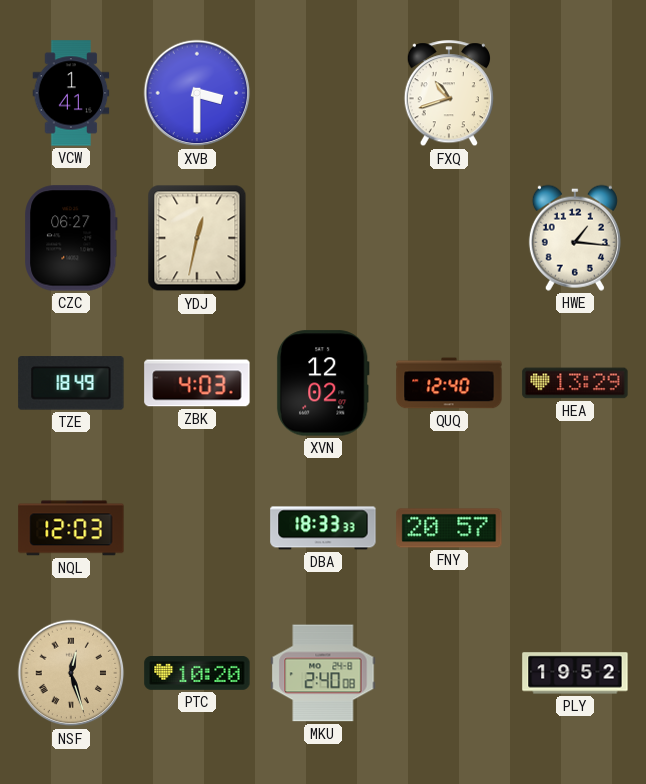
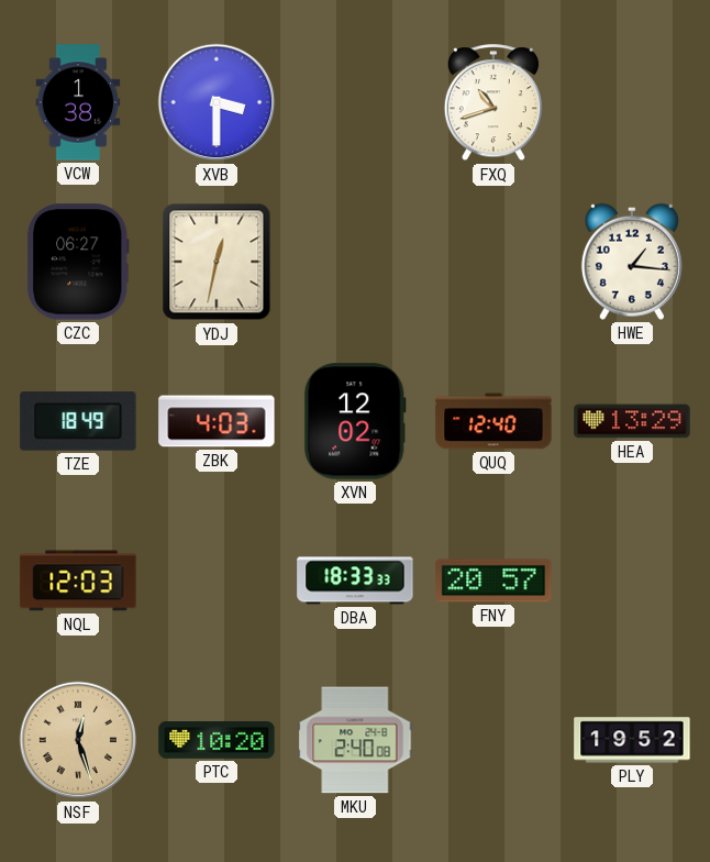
VCW: 1:41 -> 1:38
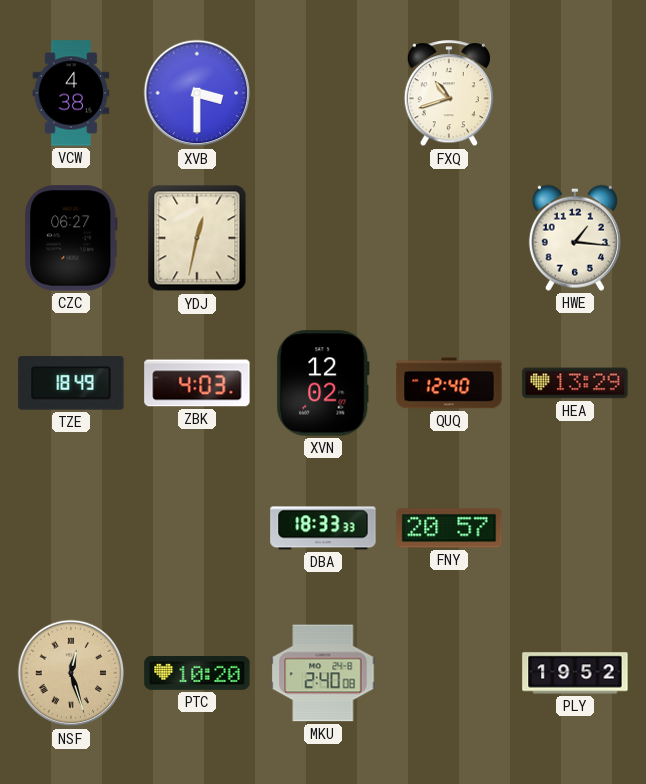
VCW: 1:38 -> 4:38
NQL: 12:03 -> none
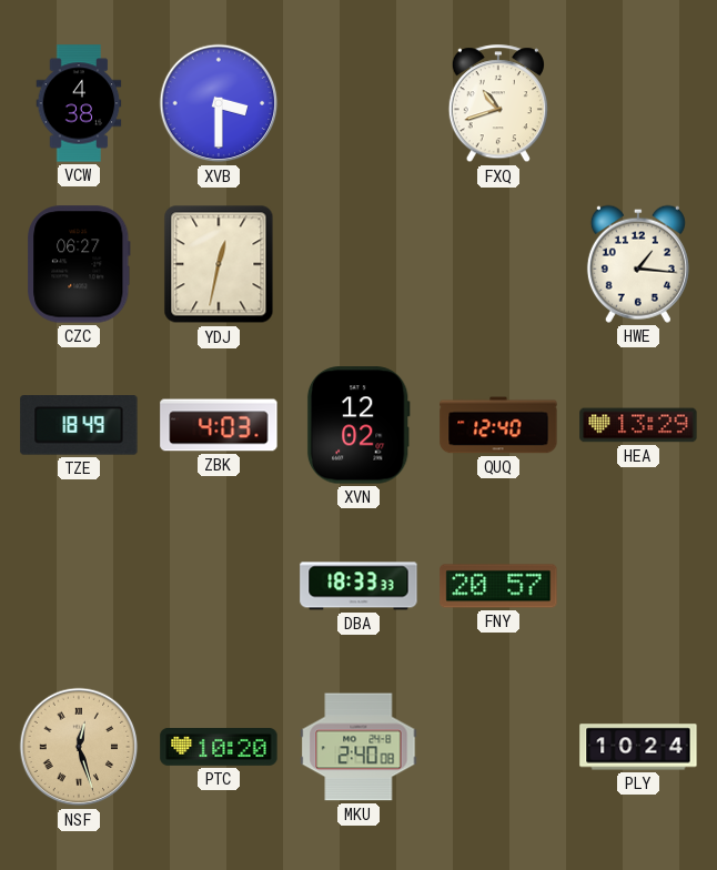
PLY: 19:52 -> 10:24
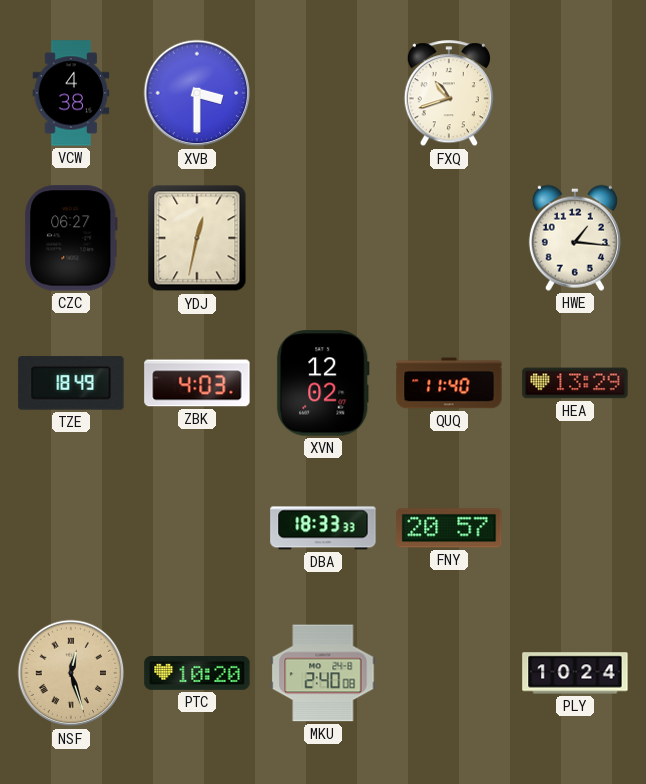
QUQ: 12:40 -> 11:40
